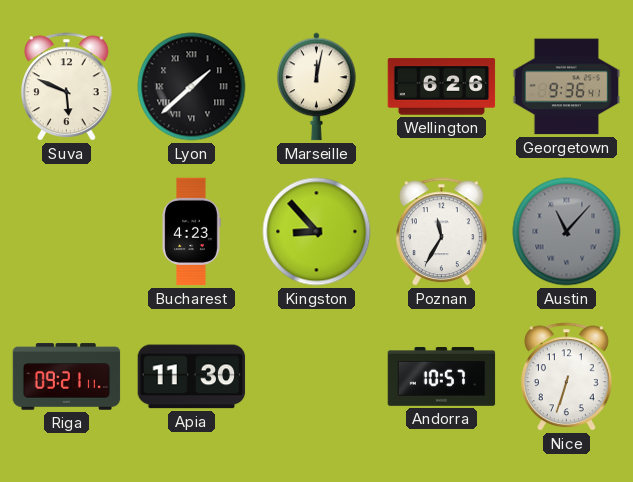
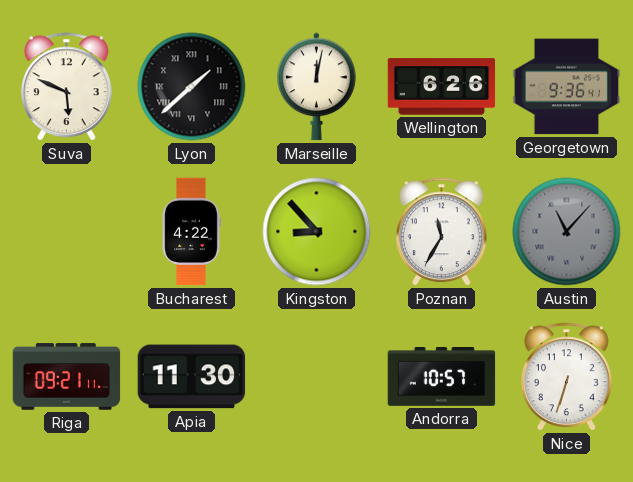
Bucharest: 4:23 -> 4:22
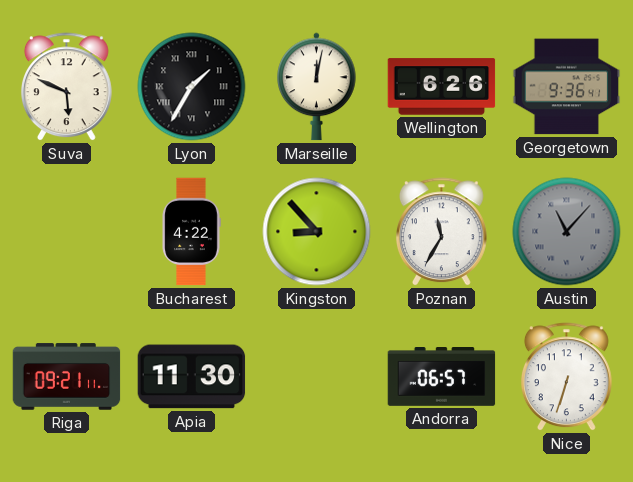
Lyon: 1:38 -> 1:35
Andorra: 10:57 -> 06:57
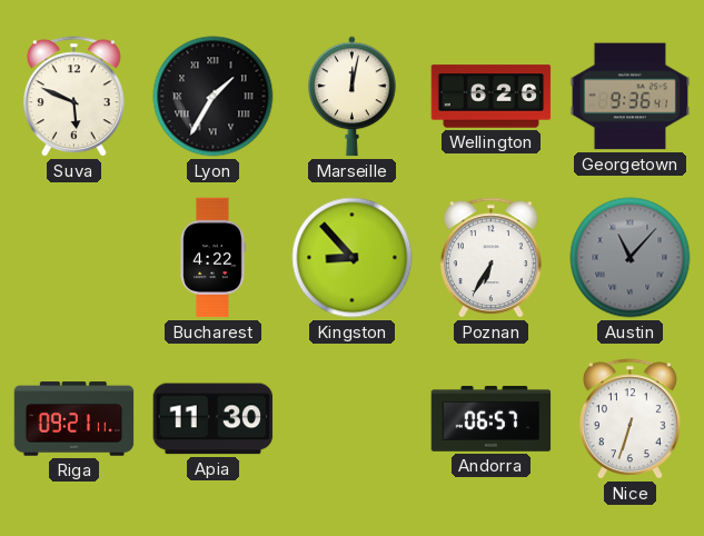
Poznan: 11:35 -> 6:35
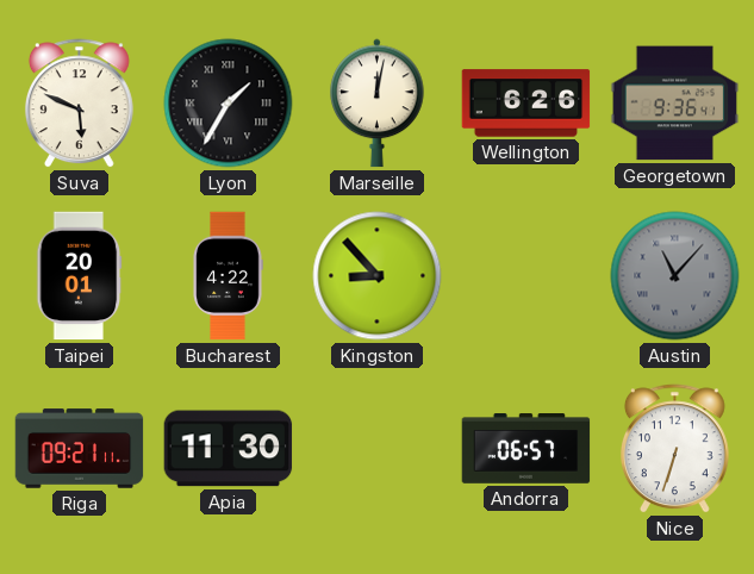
Taipei: none -> 20:01
Poznan: 6:35 -> none
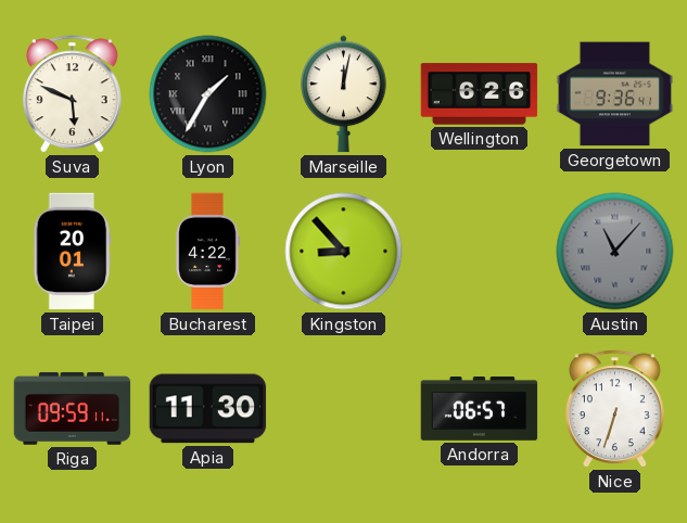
Riga: 09:21 -> 09:59
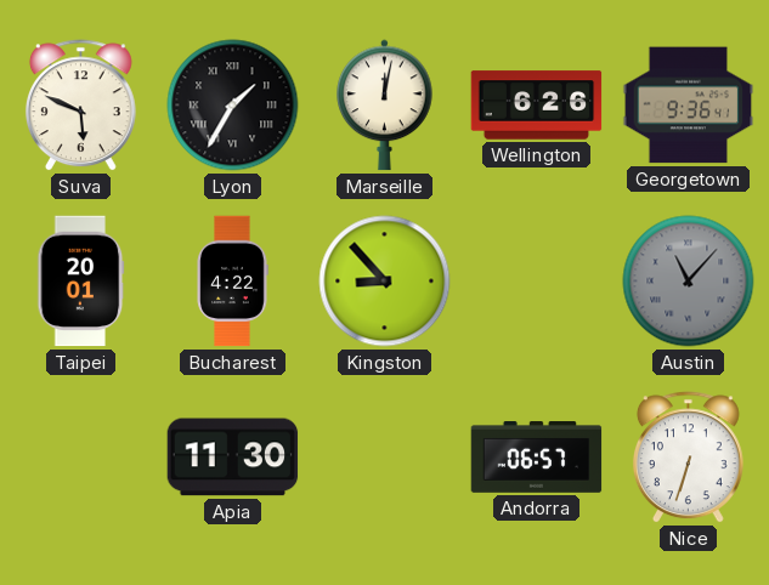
Riga: 09:59 -> none
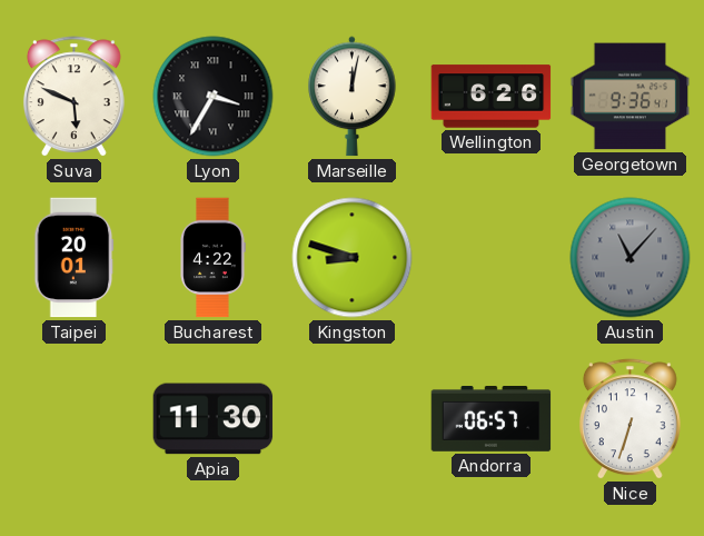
Lyon: 1:35 -> 3:35
Kingston: 8:53 -> 8:48
